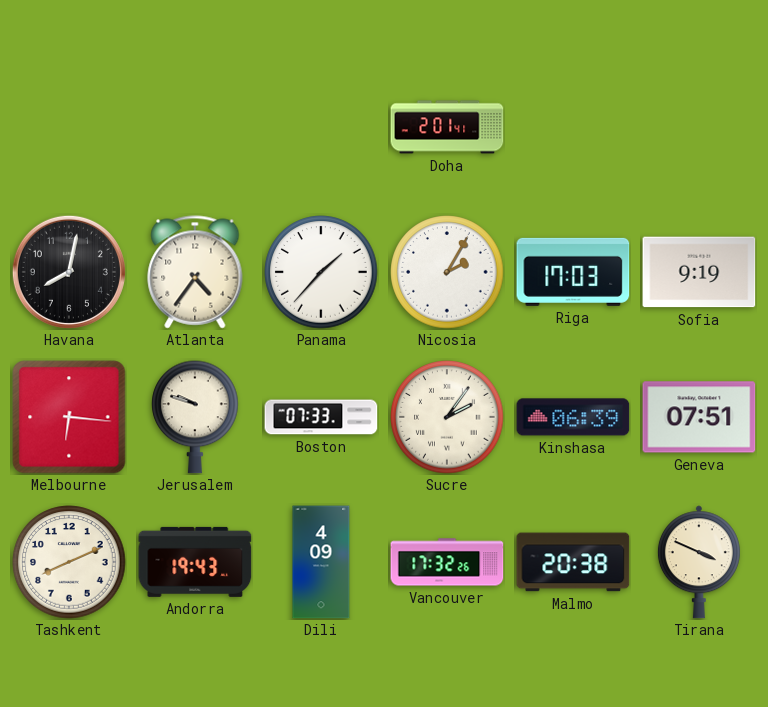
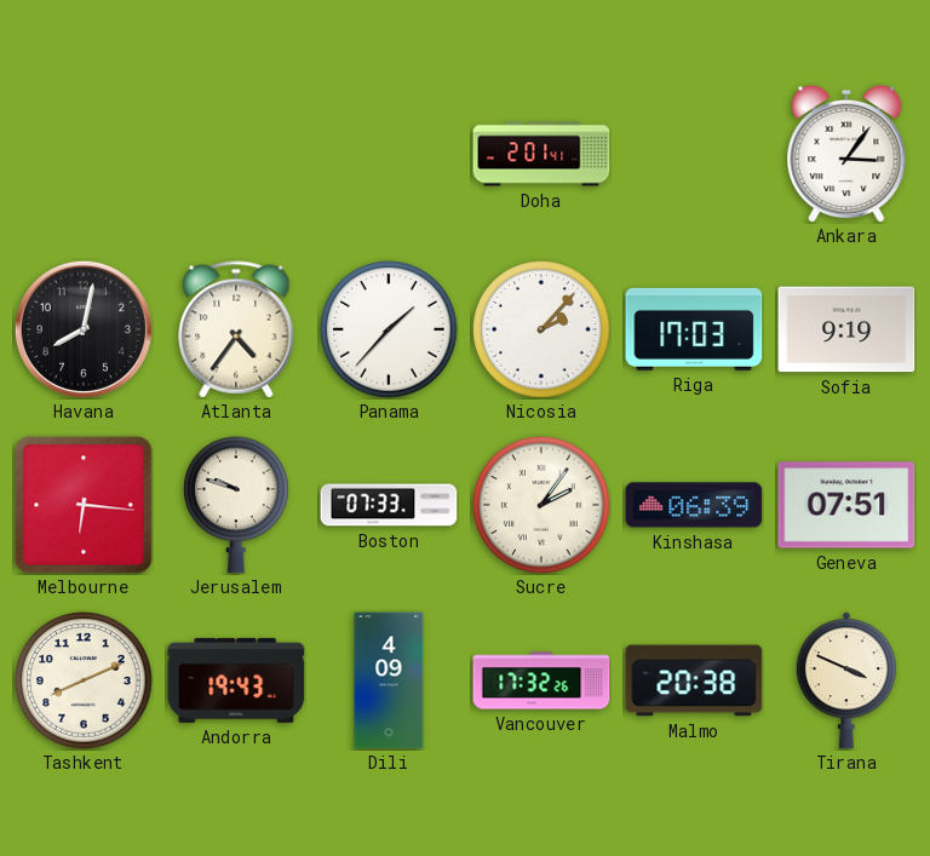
Ankara: none -> 3:06
Nicosia: 2:05 -> 2:07
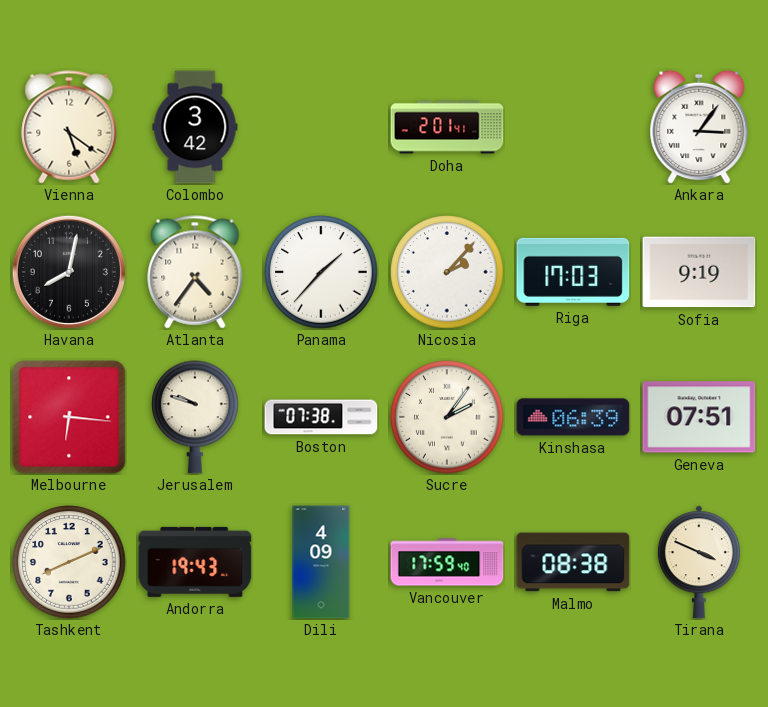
Vienna: none -> 5:21
Colombo: none -> 3:42
Boston: 07:33 -> 07:38
Vancouver: 17:32 -> 17:59
Malmo: 20:38 -> 08:38
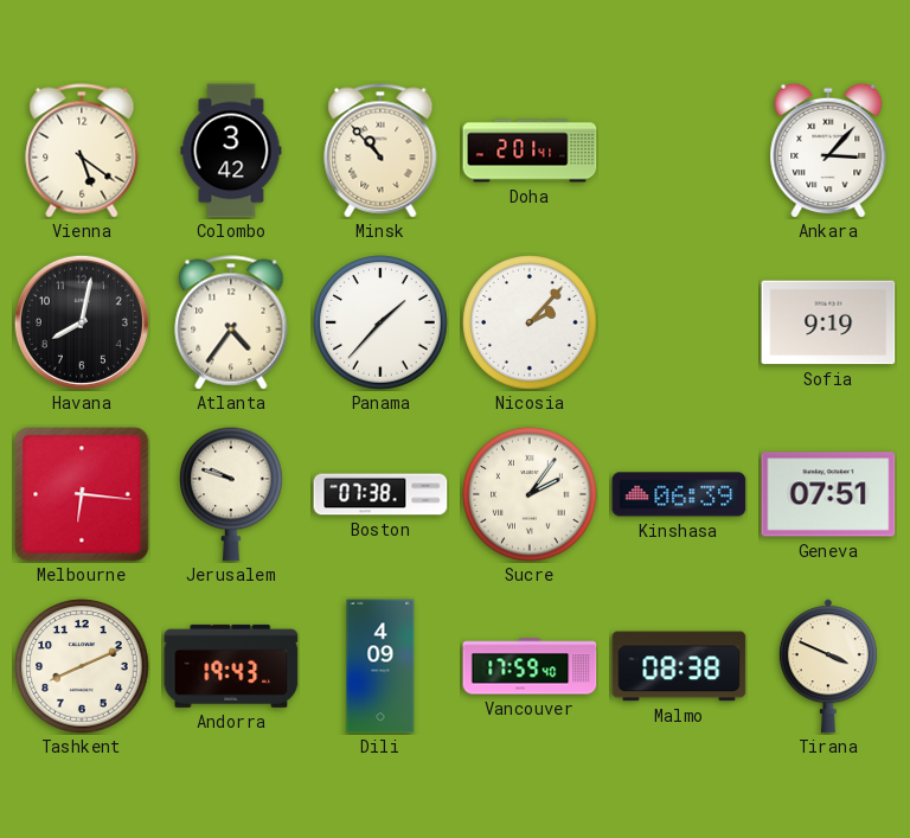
Minsk: none -> 10:53
Ankara: 3:06 -> 3:07
Riga: 17:03 -> none
